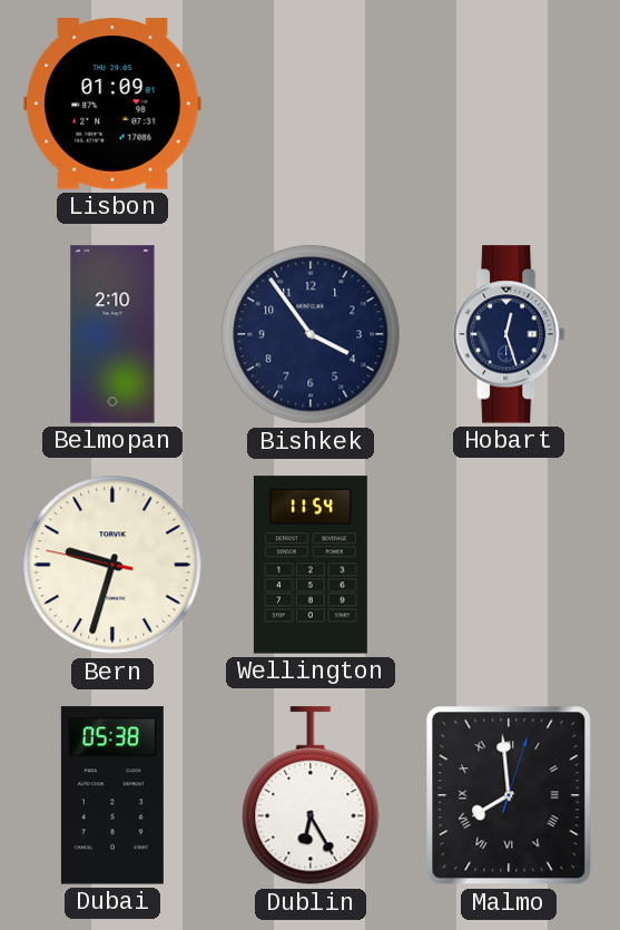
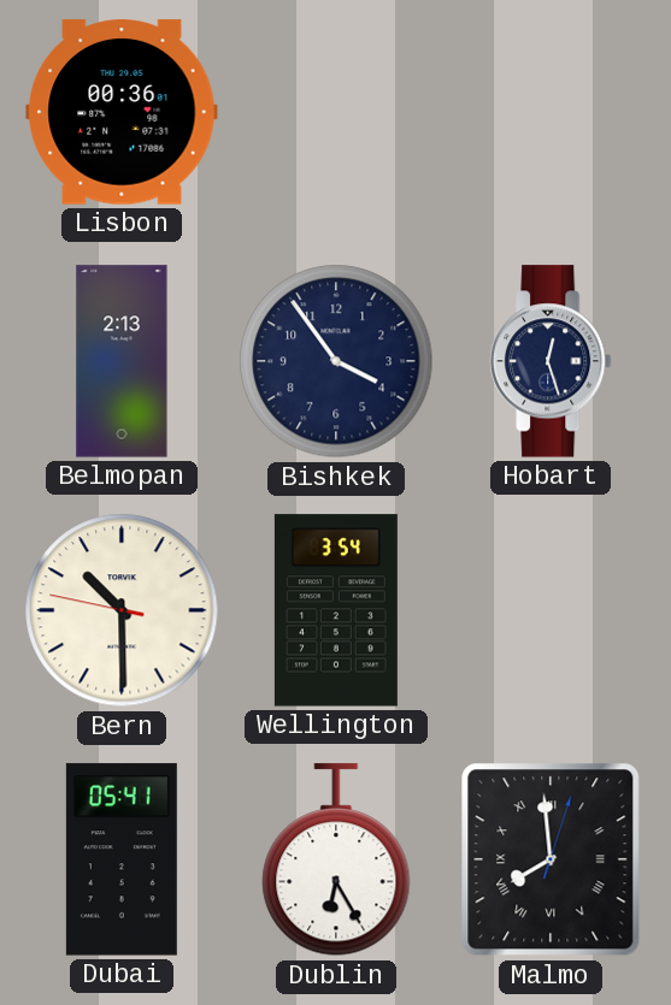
Lisbon: 01:09 -> 00:36
Belmopan: 2:10 -> 2:13
Bern: 9:32 -> 10:29
Wellington: 11:54 -> 3:54
Dubai: 05:38 -> 05:41
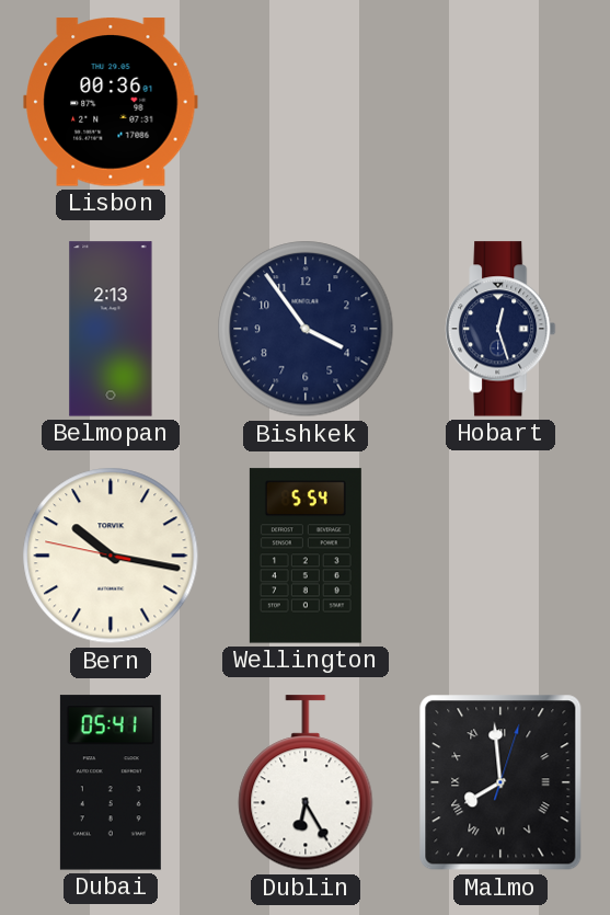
Bern: 10:29 -> 10:16
Wellington: 3:54 -> 5:54
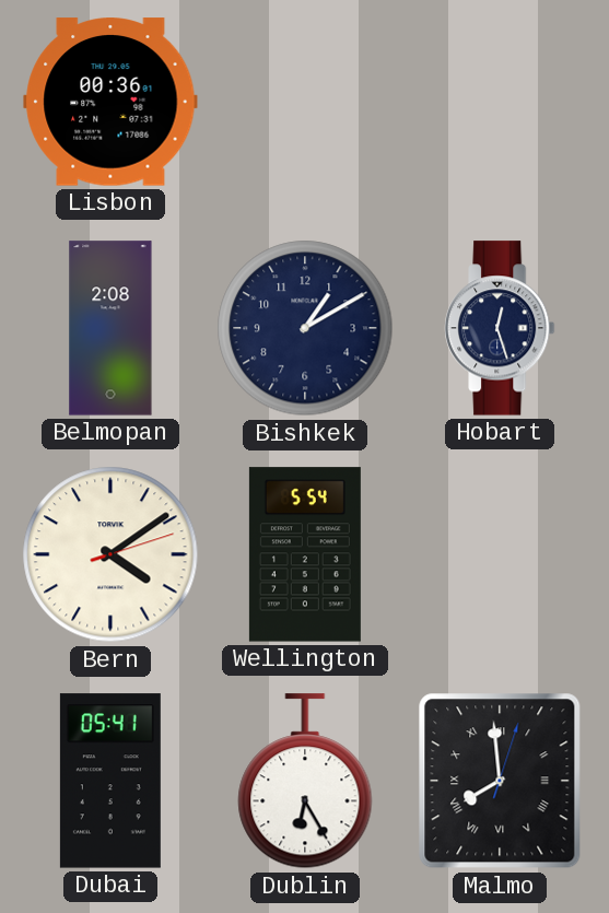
Belmopan: 2:13 -> 2:08
Bishkek: 3:54 -> 1:10
Bern: 10:16 -> 4:09
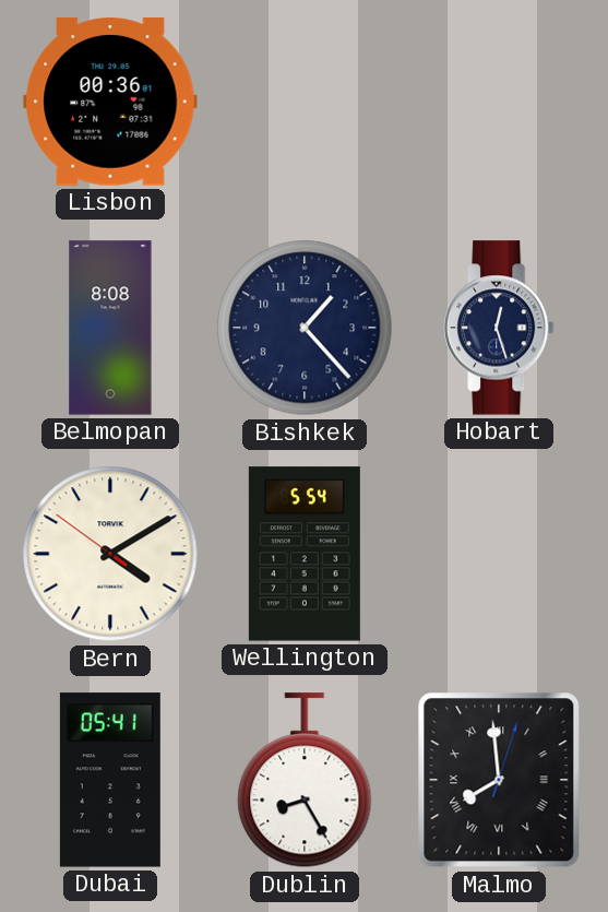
Belmopan: 2:08 -> 8:08
Bishkek: 1:10 -> 1:23
Bern: 4:09:12 -> 4:09:51
Dublin: 6:25 -> 8:25
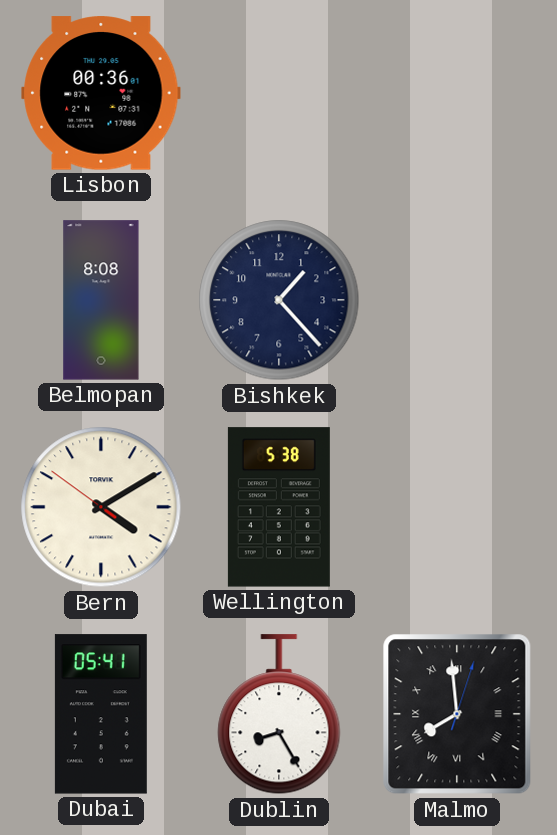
Hobart: 12:27 -> none
Wellington: 5:54 -> 5:38
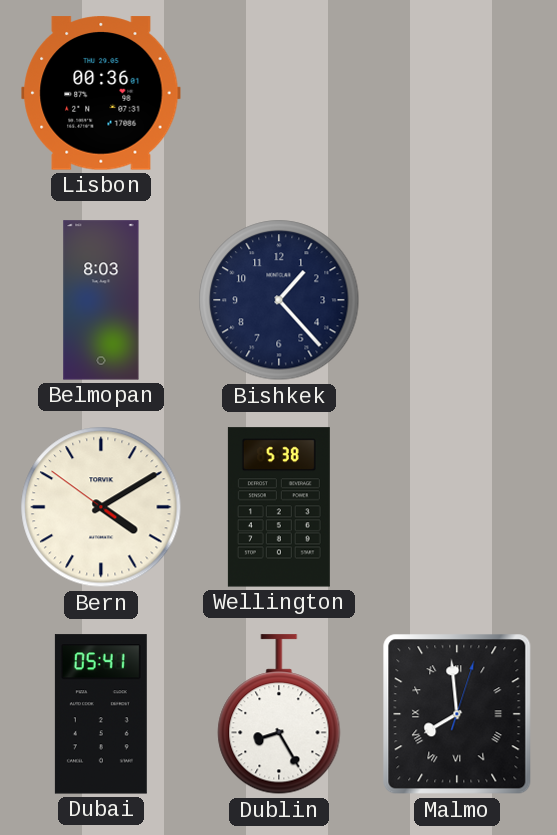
Belmopan: 8:08 -> 8:03
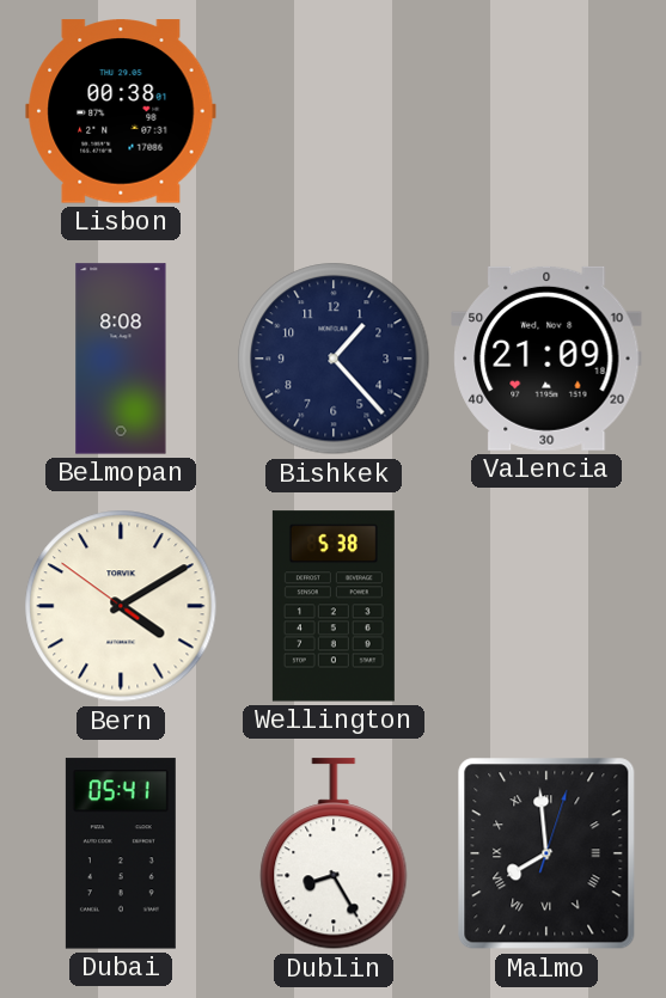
Lisbon: 00:36 -> 00:38
Belmopan: 8:03 -> 8:08
Valencia: none -> 21:09
